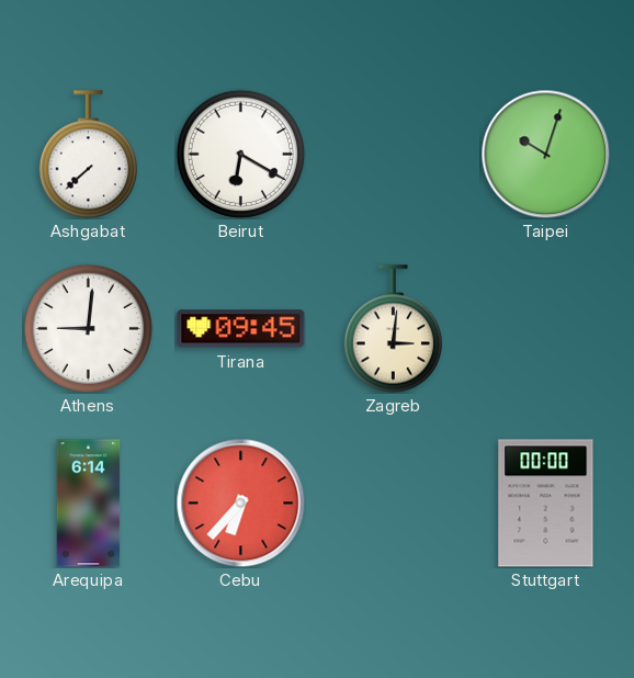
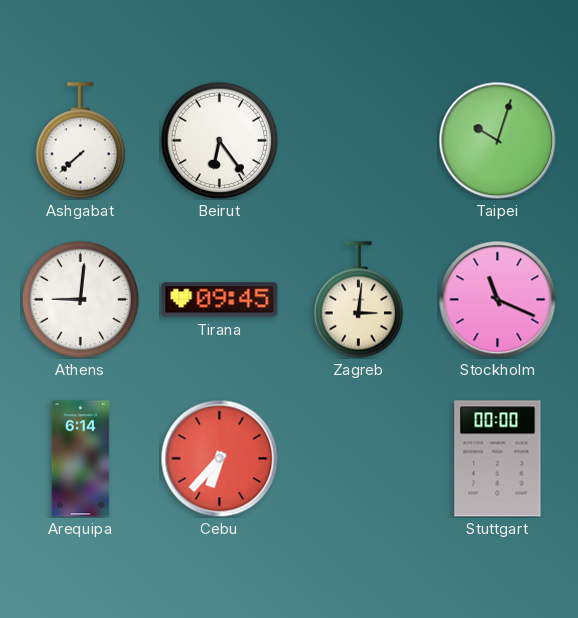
Beirut: 6:20 -> 6:24
Stockholm: none -> 11:19
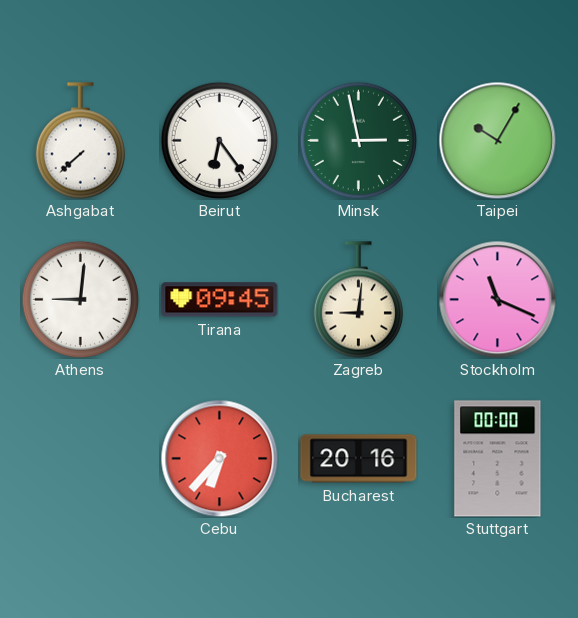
Minsk: none -> 2:58
Taipei: 10:03 -> 10:05
Zagreb: 3:01 -> 9:01
Arequipa: 6:14 -> none
Bucharest: none -> 20:16
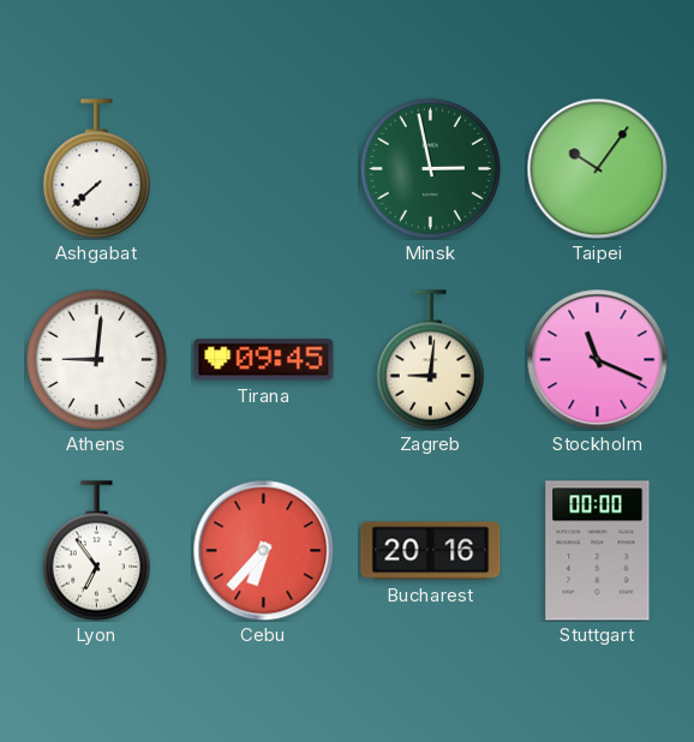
Beirut: 6:24 -> none
Taipei: 10:05 -> 10:06
Lyon: none -> 6:54
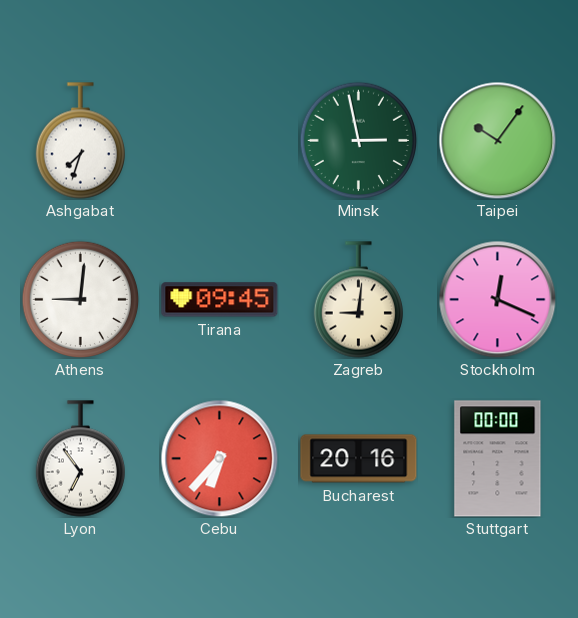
Ashgabat: 7:38 -> 7:33
Stockholm: 11:19 -> 12:19
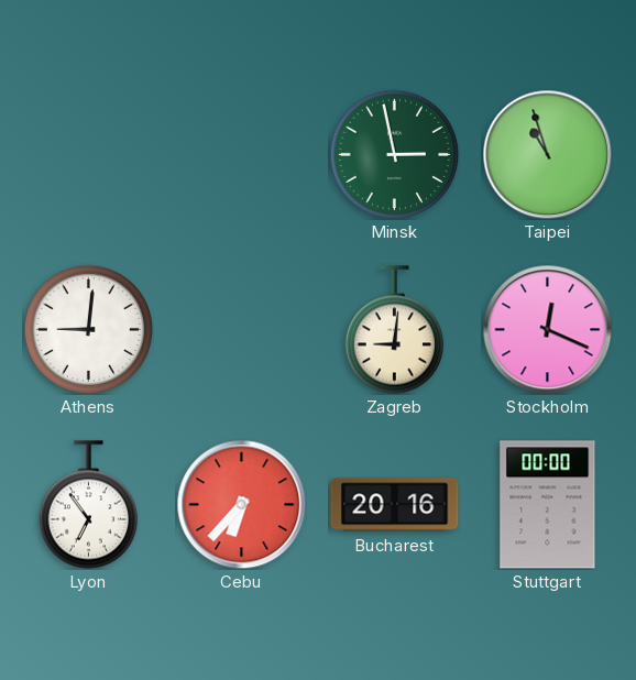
Ashgabat: 7:33 -> none
Taipei: 10:06 -> 10:57
Tirana: 09:45 -> none
